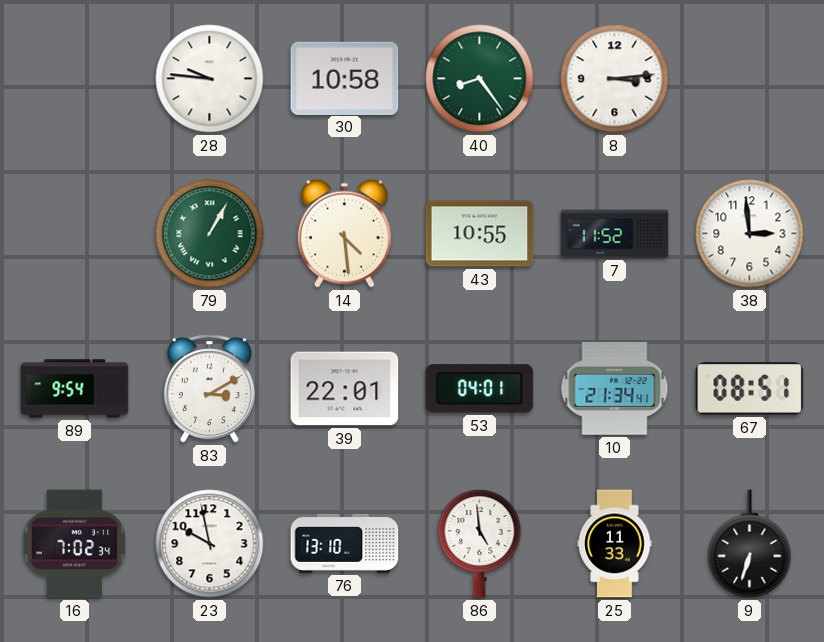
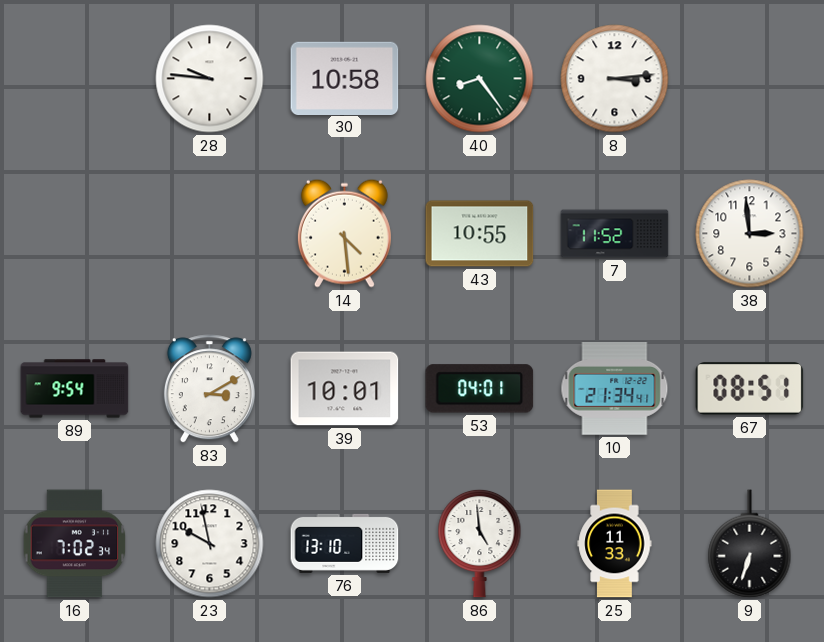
79: 1:05 -> none
39: 22:01 -> 10:01
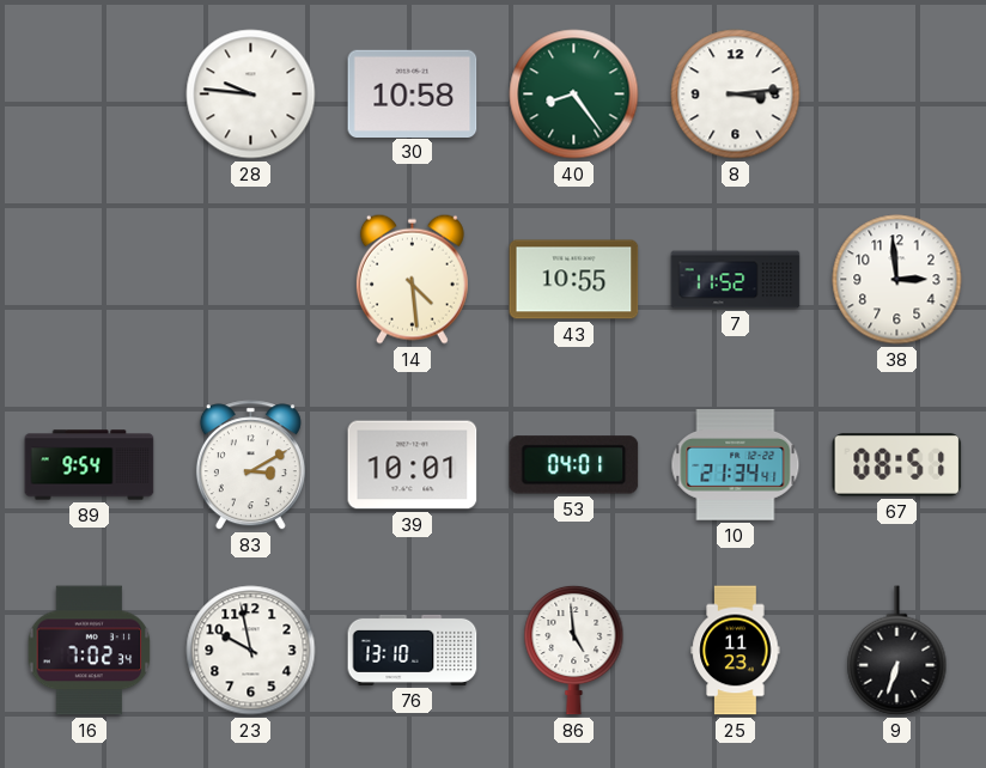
25: 11:33 -> 11:23
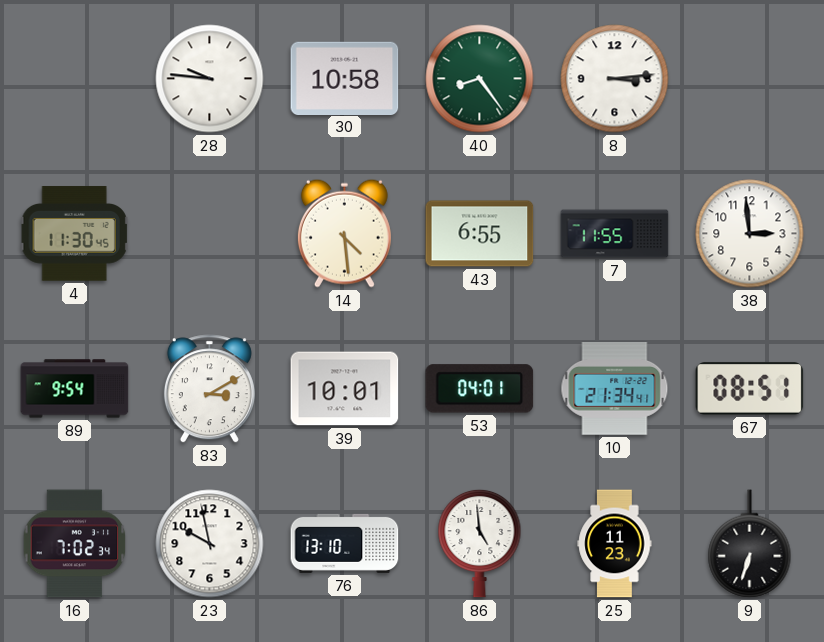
4: none -> 11:30
43: 10:55 -> 6:55
7: 11:52 -> 11:55
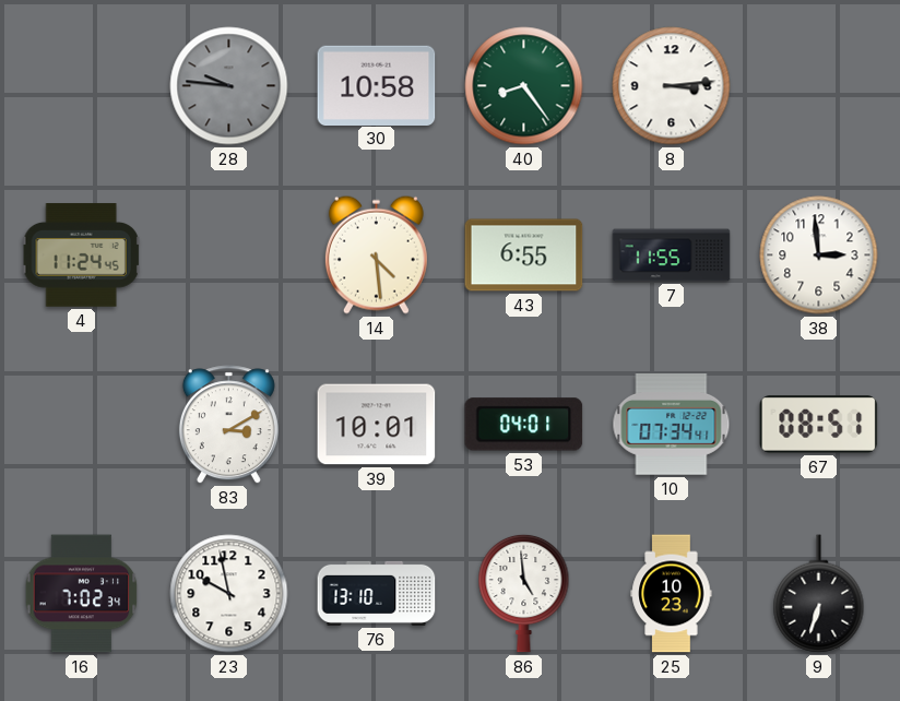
28 dial: white -> grey
4: 11:30 -> 11:24
89: 9:54 -> none
10: 21:34 -> 07:34
25: 11:23 -> 10:23
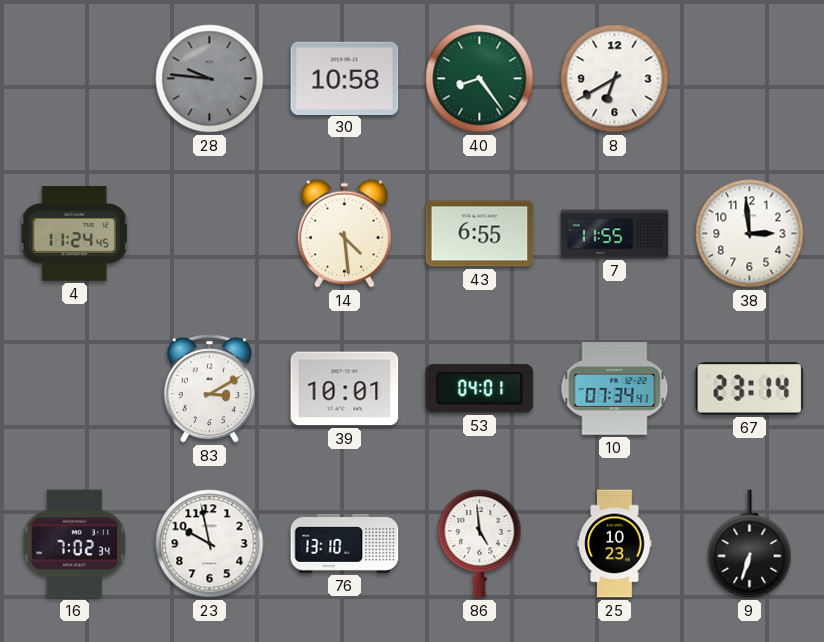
8: 3:14 -> 6:40
67: 08:51 -> 23:14
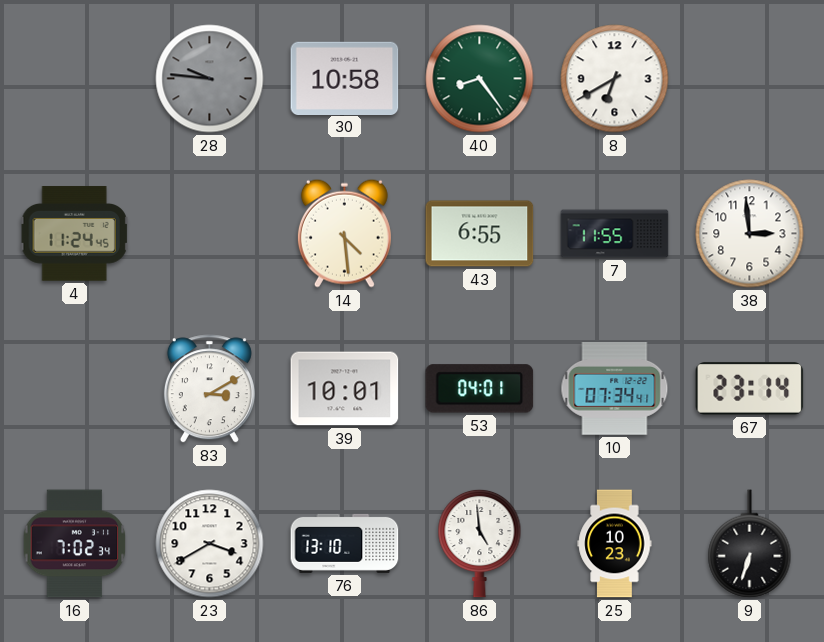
23: 9:58 -> 3:40
